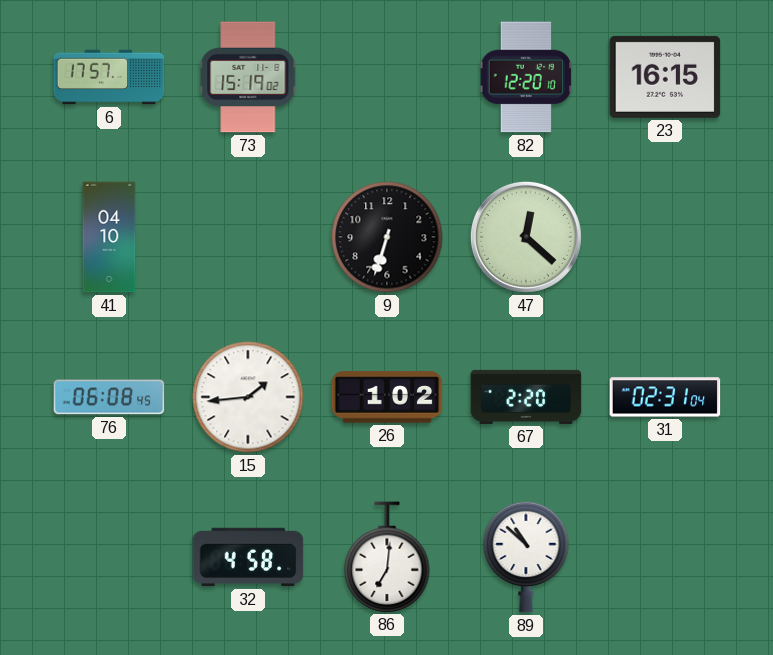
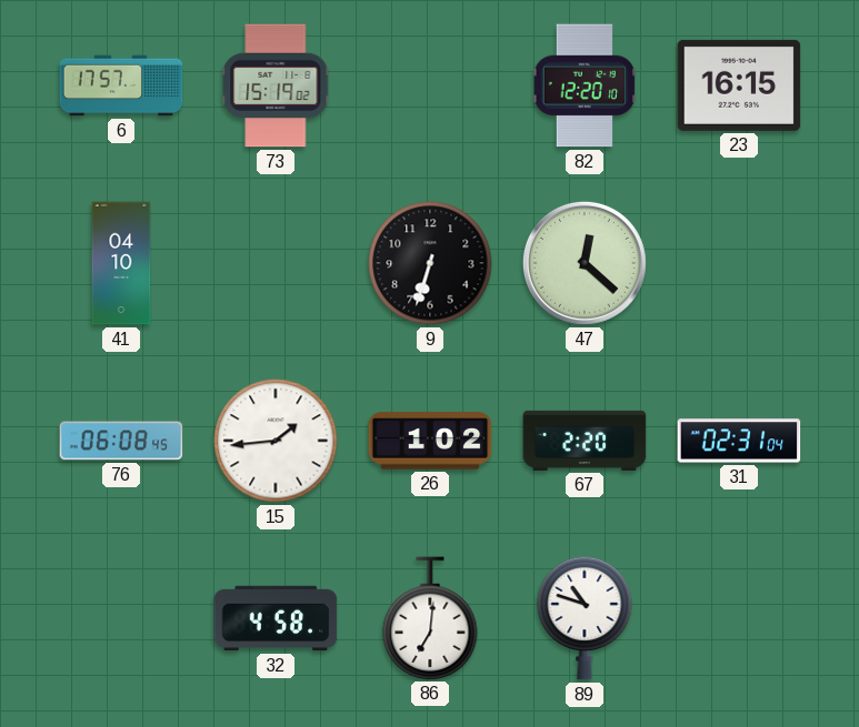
89: 10:52 -> 10:48
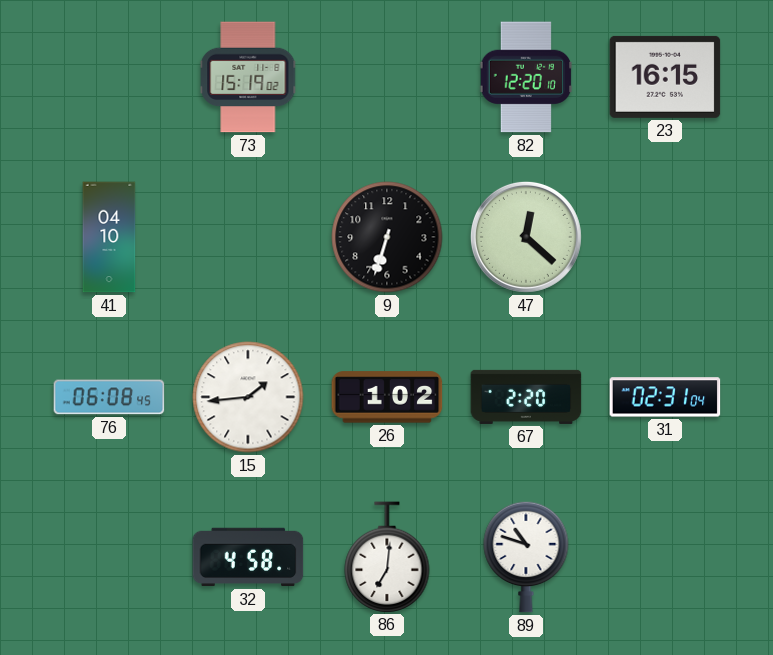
6: 17:57 -> none
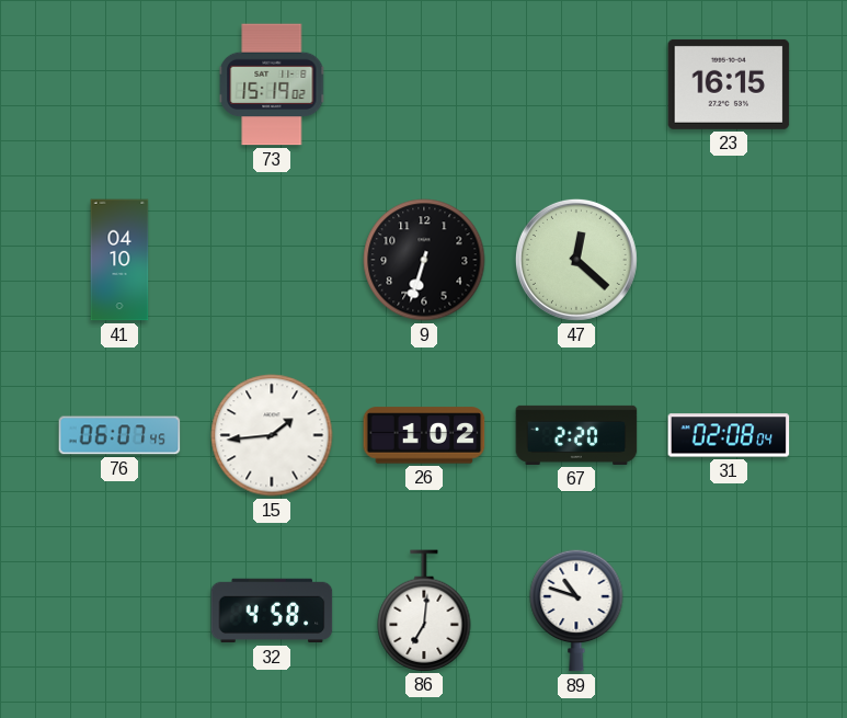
82: 12:20 -> none
76: 06:08 -> 06:07
31: 02:31 -> 02:08
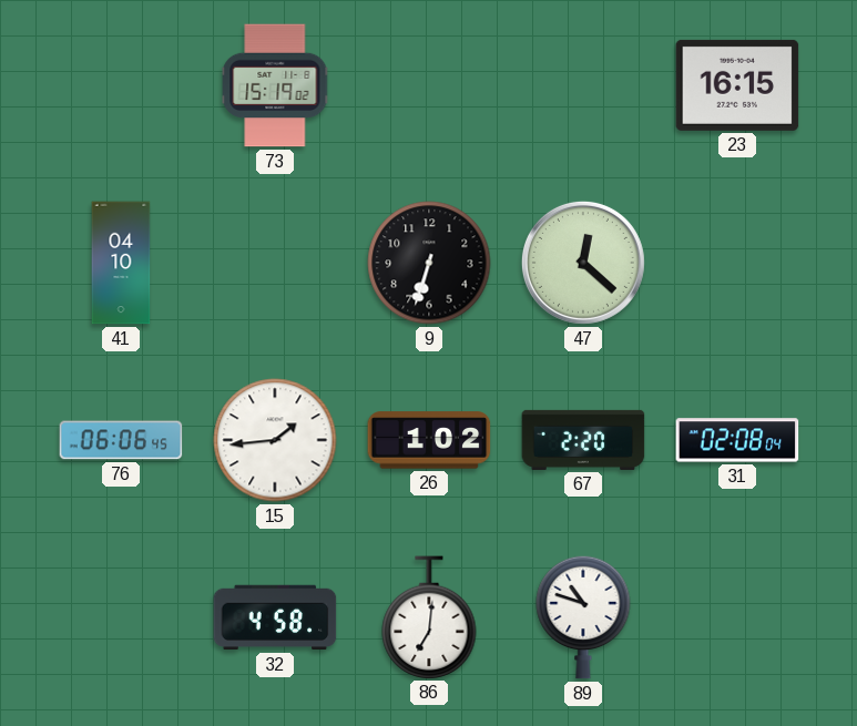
76: 06:07 -> 06:06
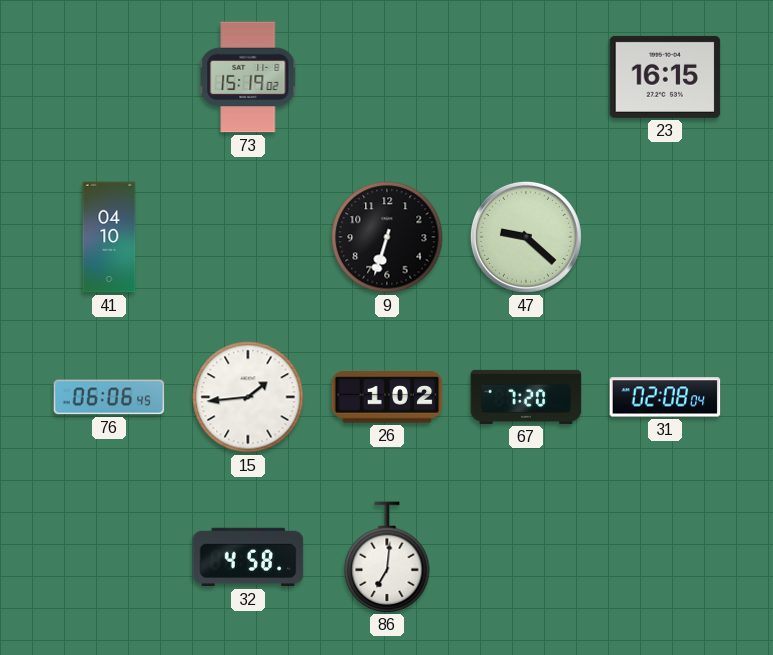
47: 12:22 -> 9:22
67: 2:20 -> 7:20
89: 10:48 -> none
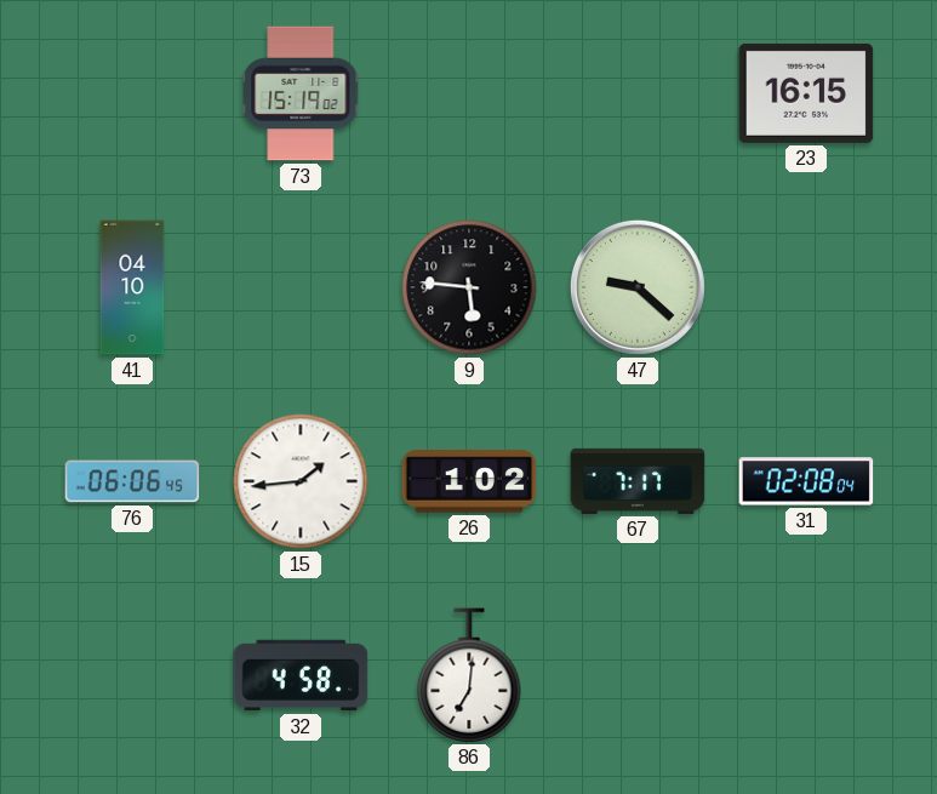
9: 6:33 -> 5:46
67: 7:20 -> 7:17
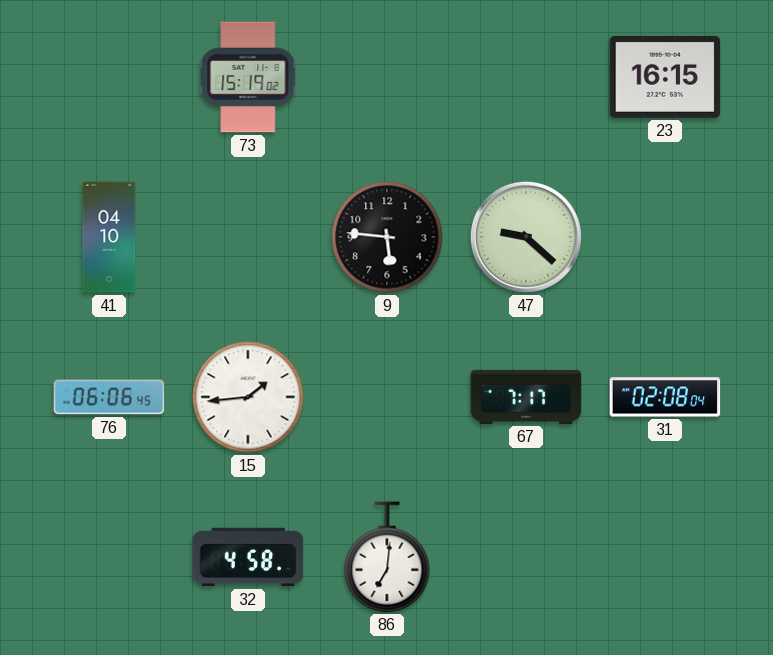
26: 1:02 -> none
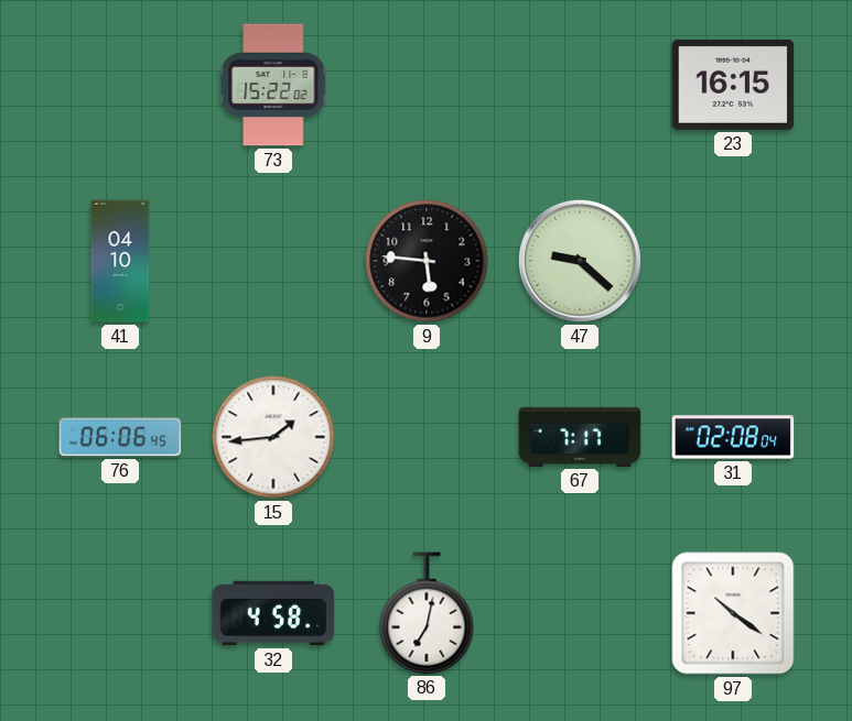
73: 15:19 -> 15:22
86: 7:01 -> 7:02
97: none -> 10:21
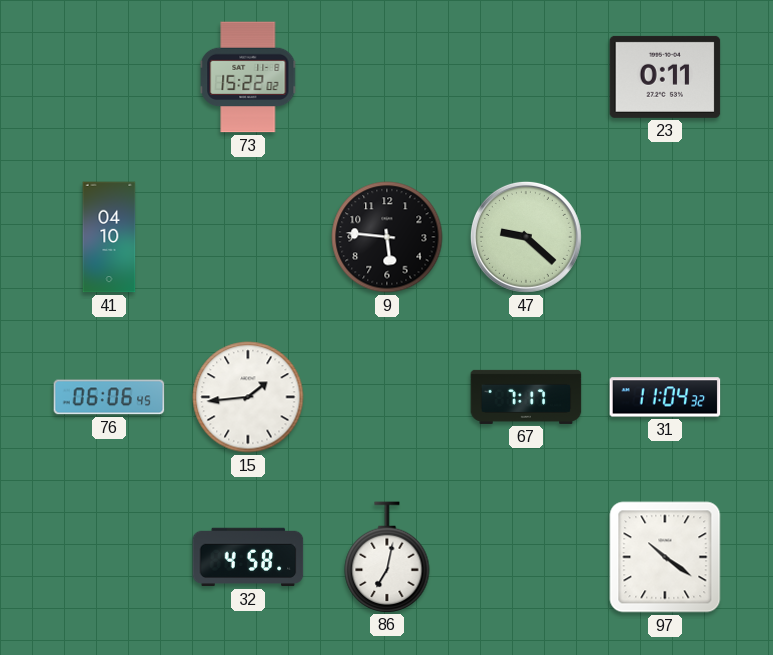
23: 16:15 -> 0:11
31: 02:08 -> 11:04
